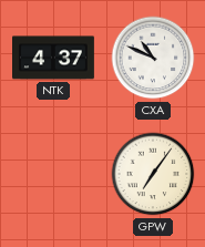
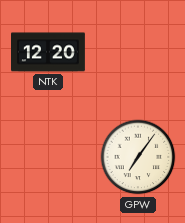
NTK: 4:37 -> 12:20
CXA: 10:49 -> none
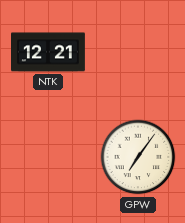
NTK: 12:20 -> 12:21
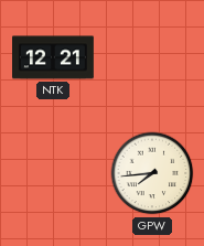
GPW: 7:06 -> 7:44
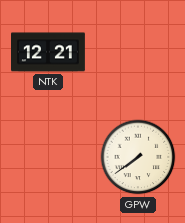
GPW: 7:44 -> 7:39
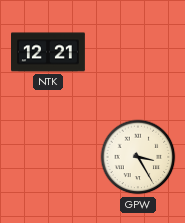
GPW: 7:39 -> 3:25
